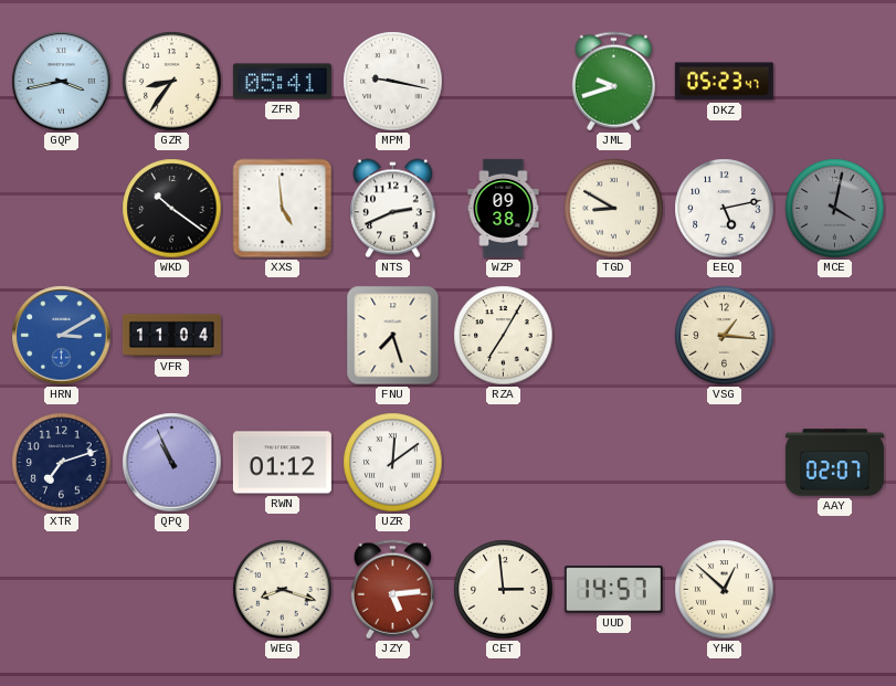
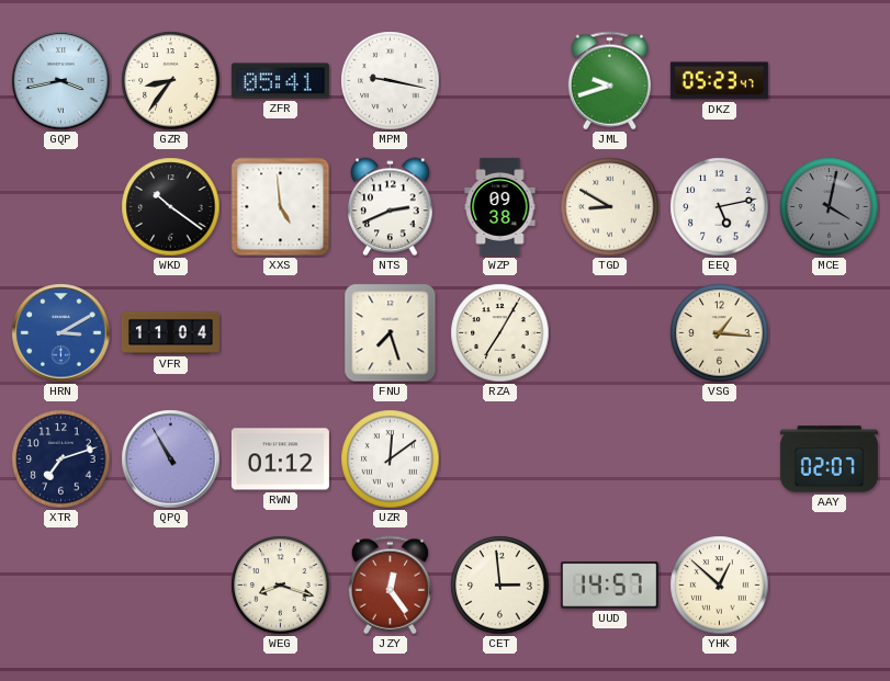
QPQ: 10:56 -> 10:55
JZY: 5:14 -> 12:24
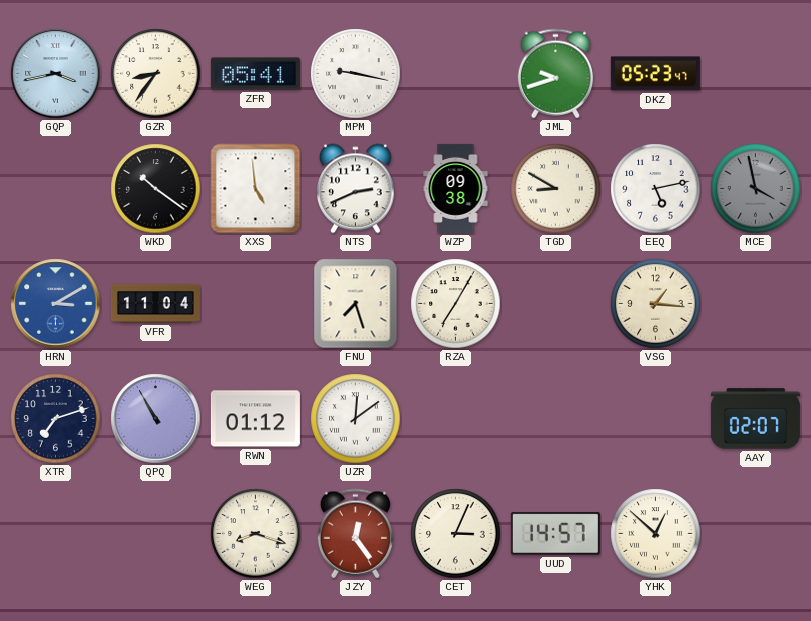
MCE: 4:02 -> 3:58
CET: 2:59 -> 3:04
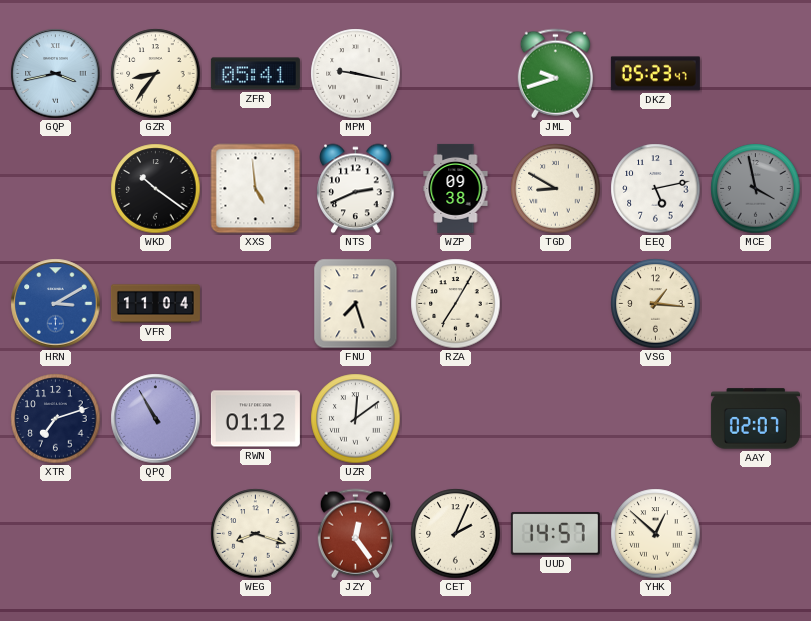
CET: 3:04 -> 2:04
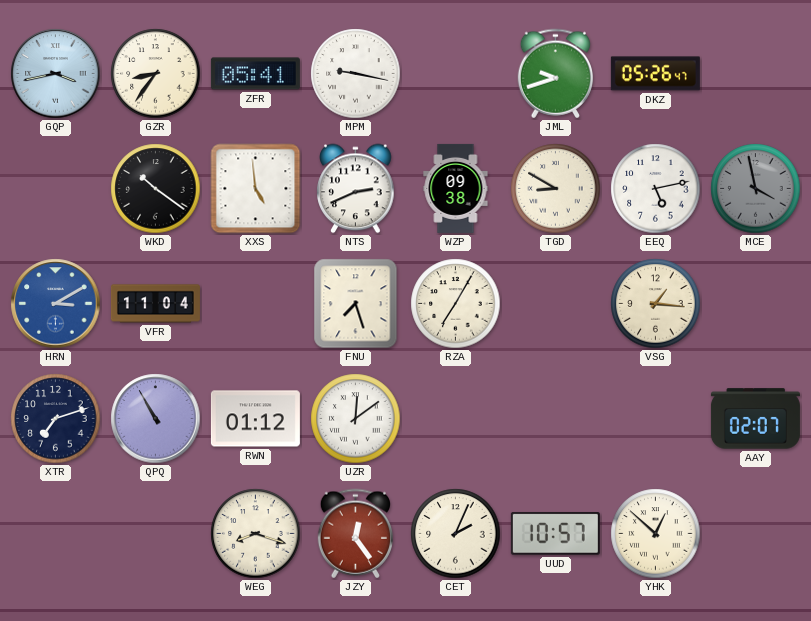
DKZ: 05:23 -> 05:26
UUD: 14:57 -> 10:57
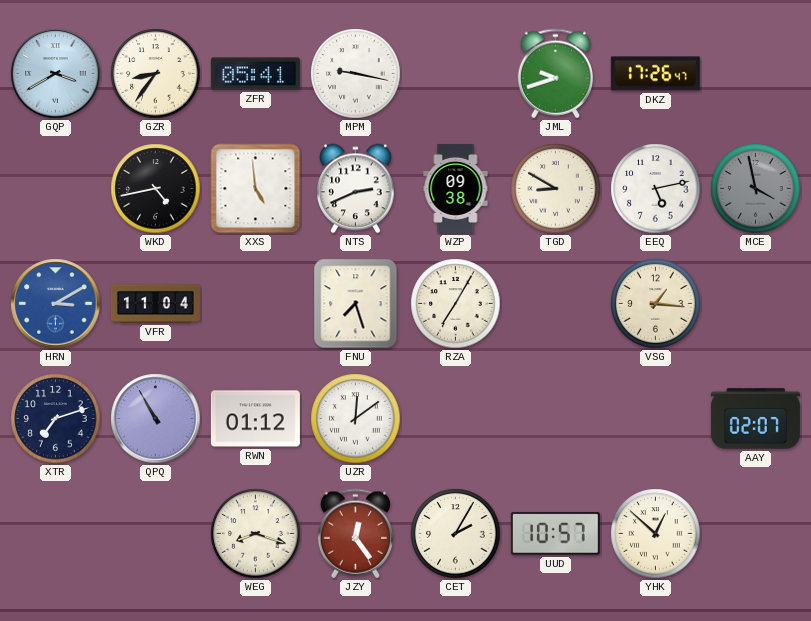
GQP: 3:43 -> 3:40
DKZ: 05:26 -> 17:26
WKD: 10:21 -> 4:43
CET: 2:04 -> 2:05
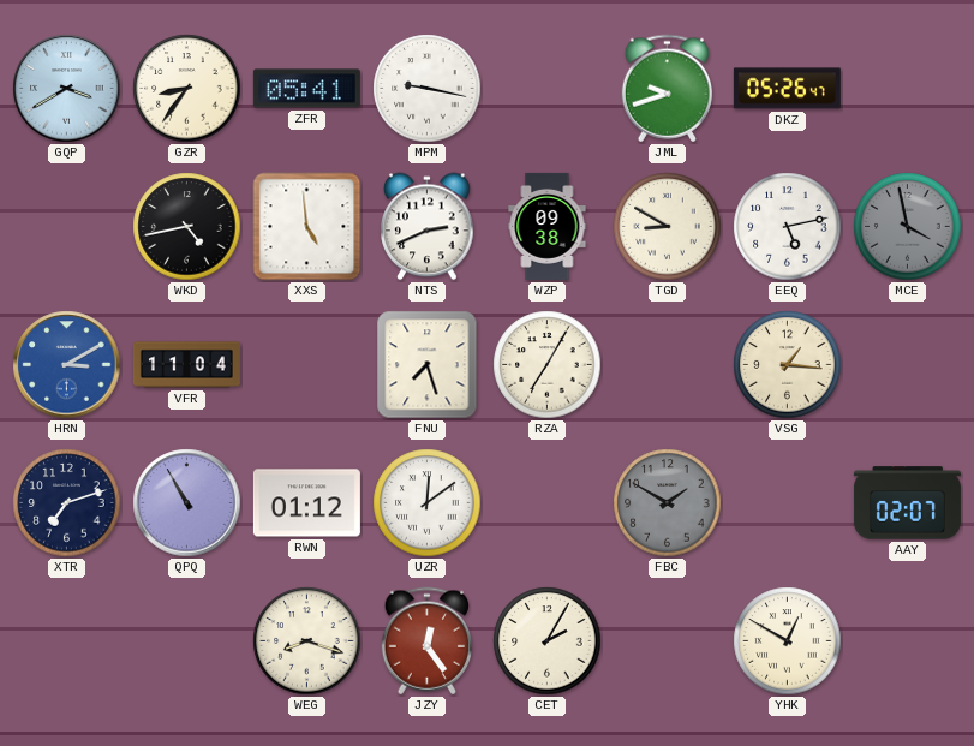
DKZ: 17:26 -> 05:26
FBC: none -> 1:50
UUD: 10:57 -> none
YHK: 12:52 -> 12:50
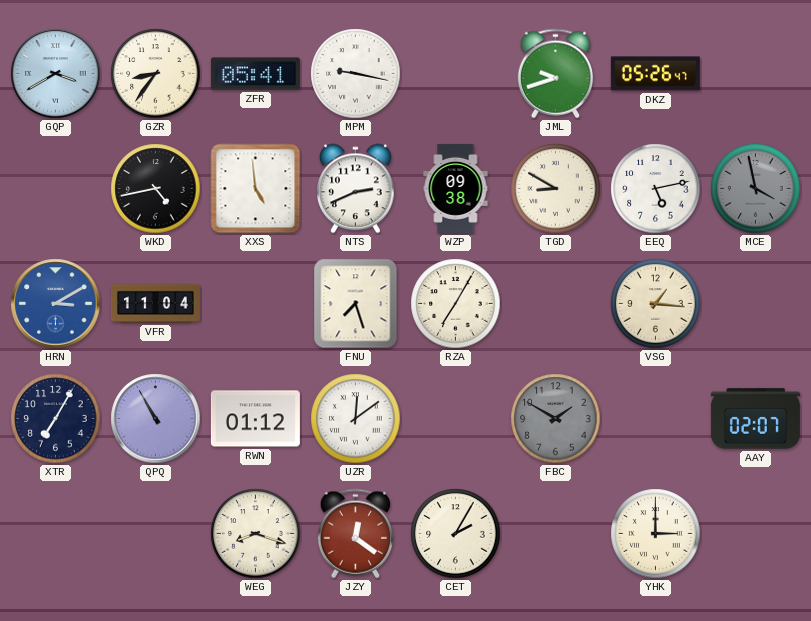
XTR: 7:12 -> 7:05
JZY: 12:24 -> 12:21
YHK: 12:50 -> 3:00
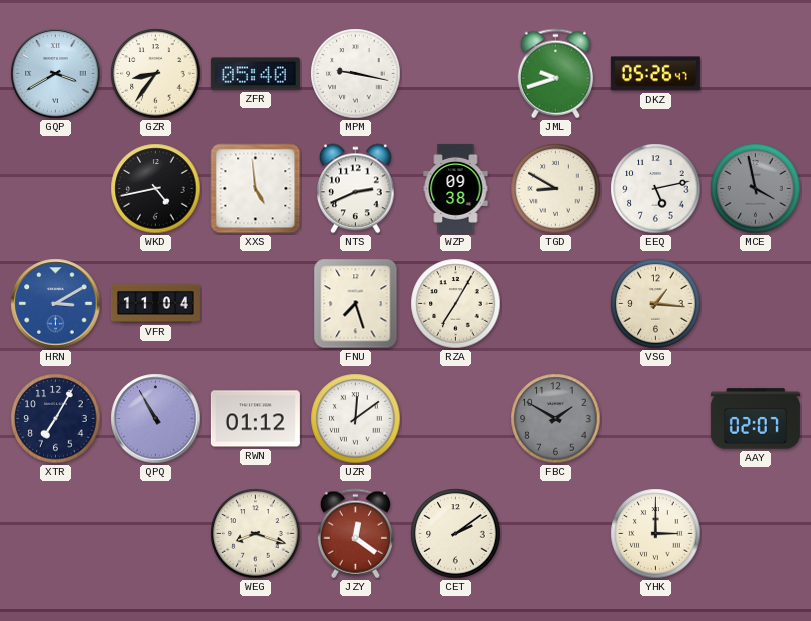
ZFR: 05:41 -> 05:40
CET: 2:05 -> 2:09
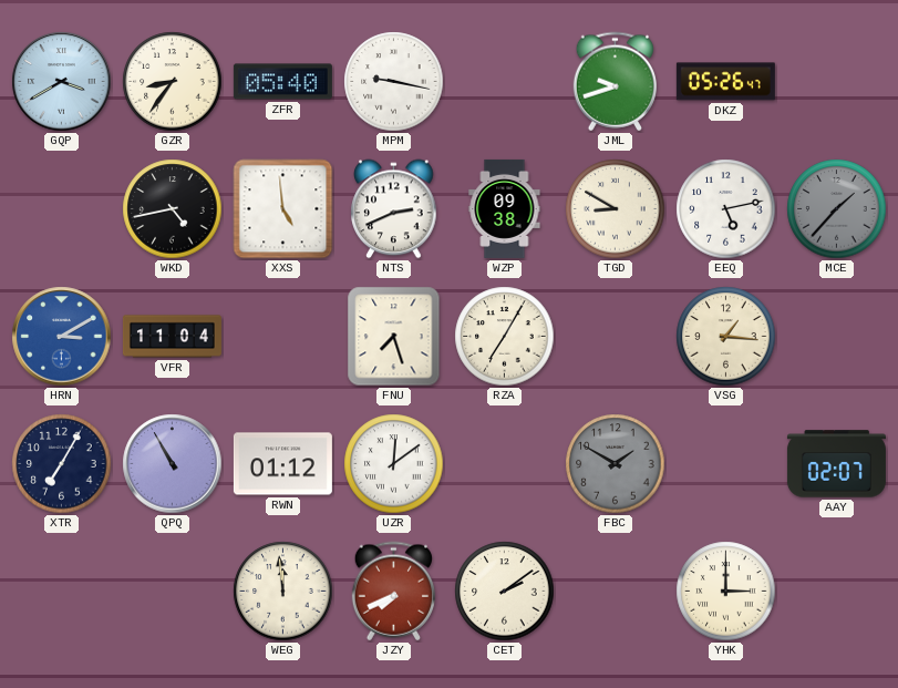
MCE: 3:58 -> 1:37
WEG: 8:18 -> 11:59
JZY: 12:21 -> 7:41
